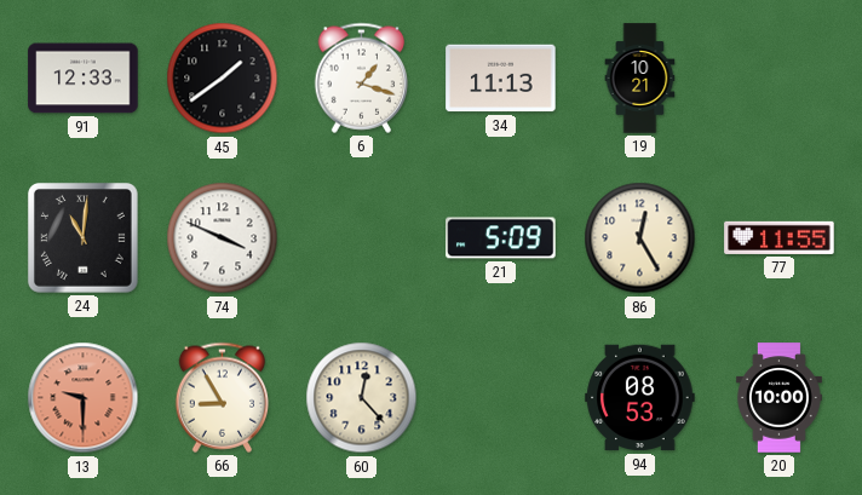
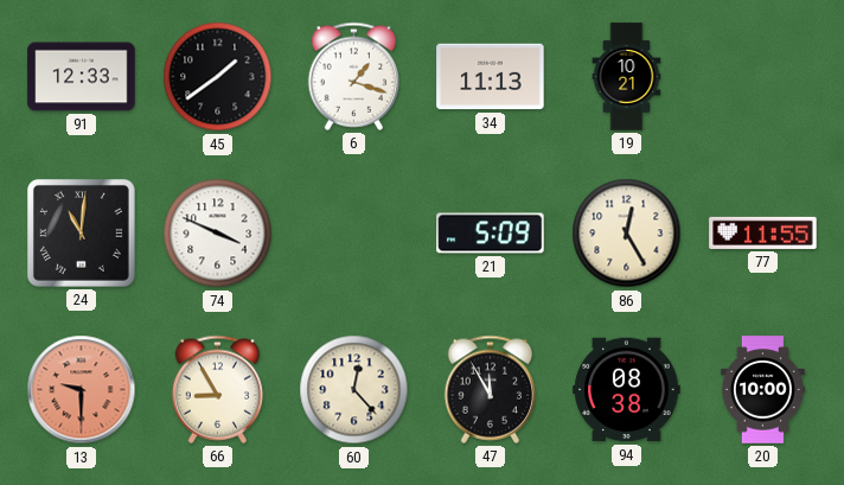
47: none -> 11:55
94: 08:53 -> 08:38
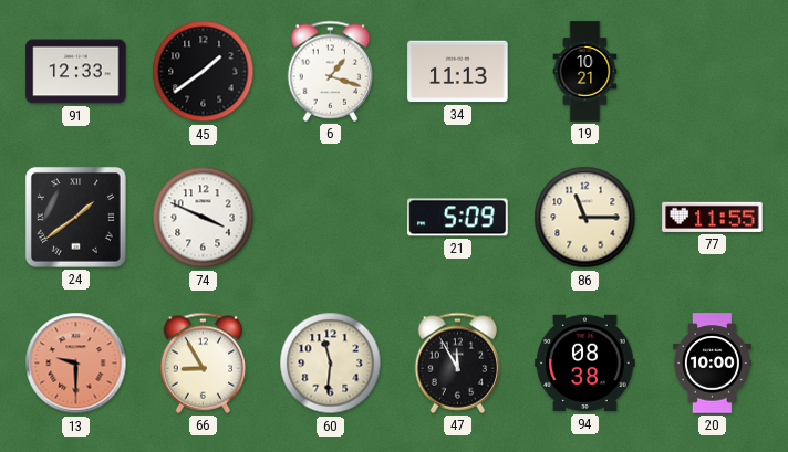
24: 11:01 -> 1:39
86: 12:25 -> 11:15
60: 12:23 -> 11:31
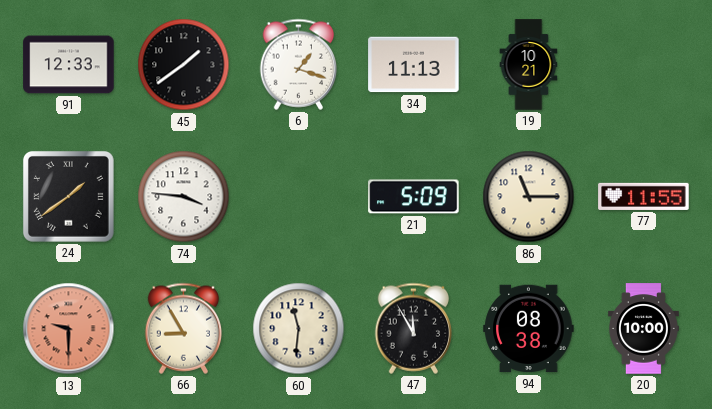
74: 3:49 -> 3:46
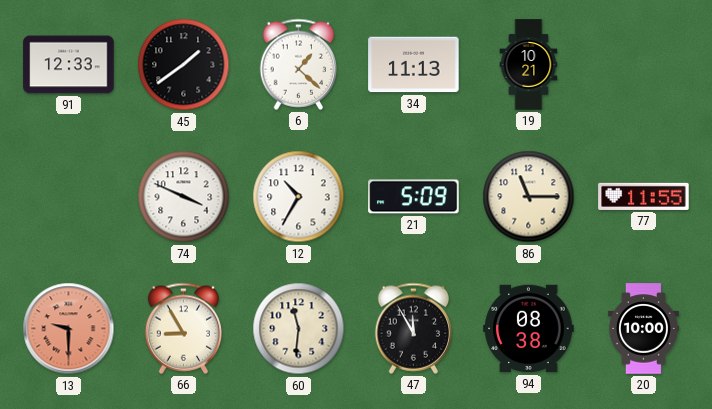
6: 1:18 -> 1:22
24: 1:39 -> none
74: 3:46 -> 3:49
12: none -> 10:35
